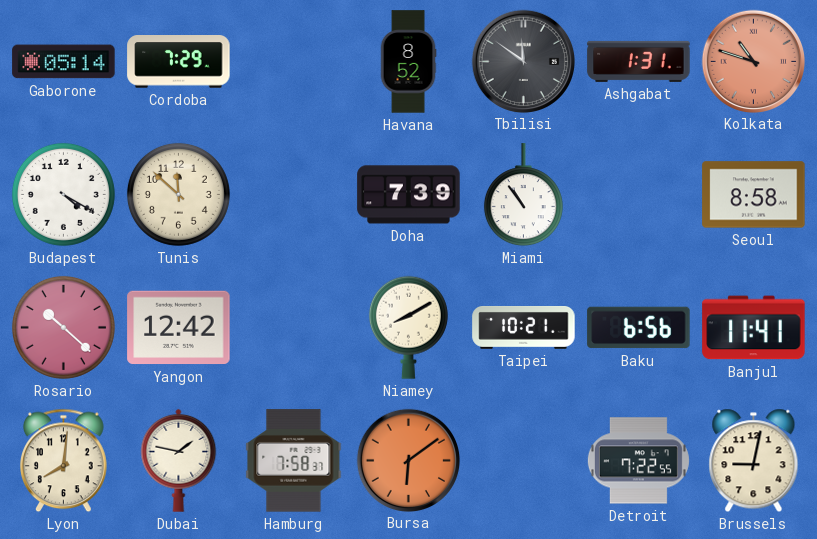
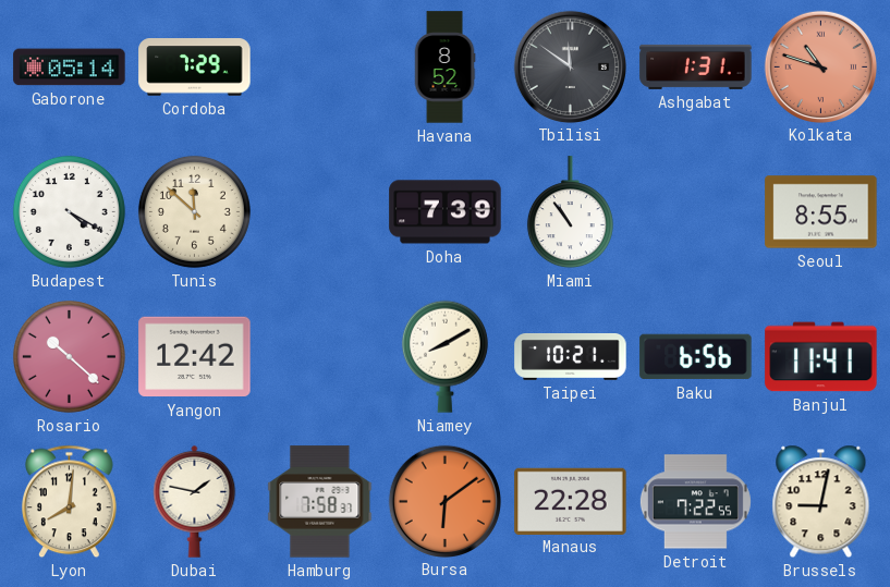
Seoul: 8:58 -> 8:55
Manaus: none -> 22:28
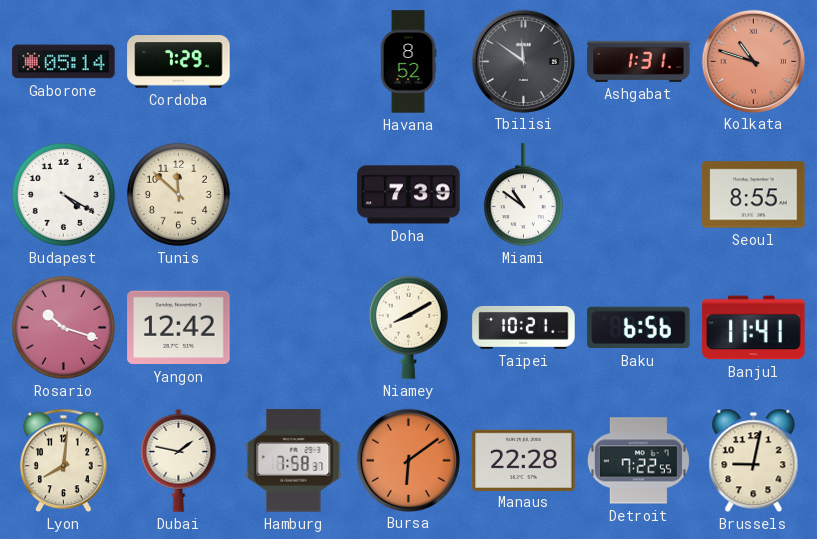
Miami: 10:54 -> 10:51
Rosario: 10:22 -> 10:18
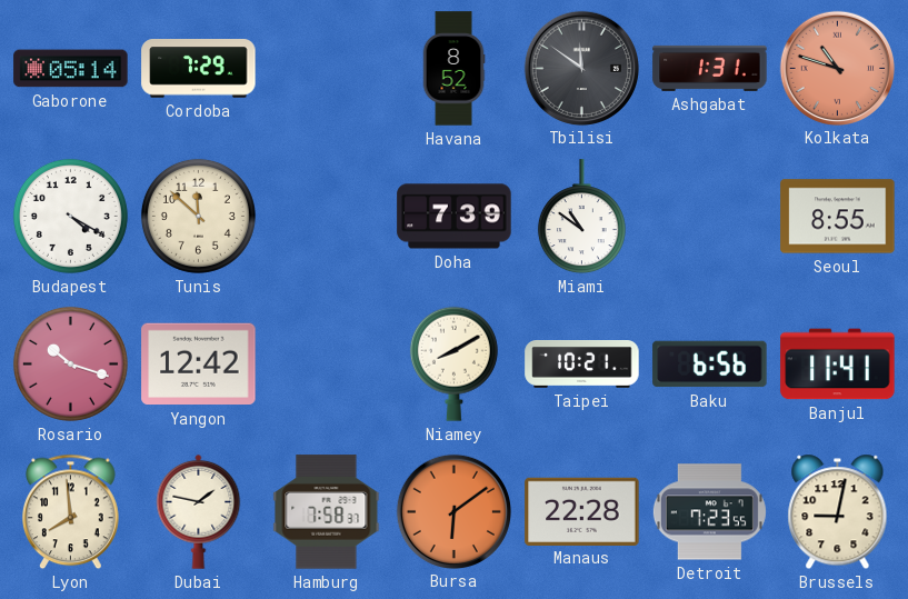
Lyon: 8:01 -> 7:59
Detroit: 7:22 -> 7:23
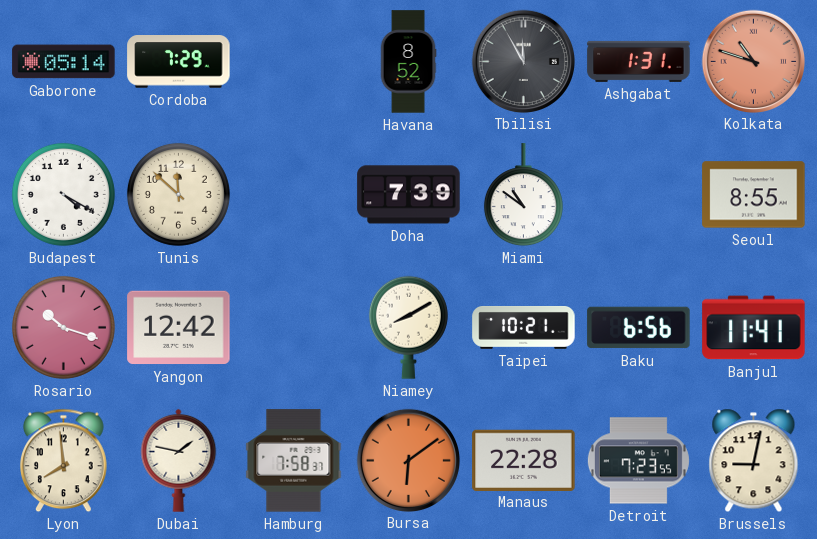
Tbilisi: 11:51 -> 11:55
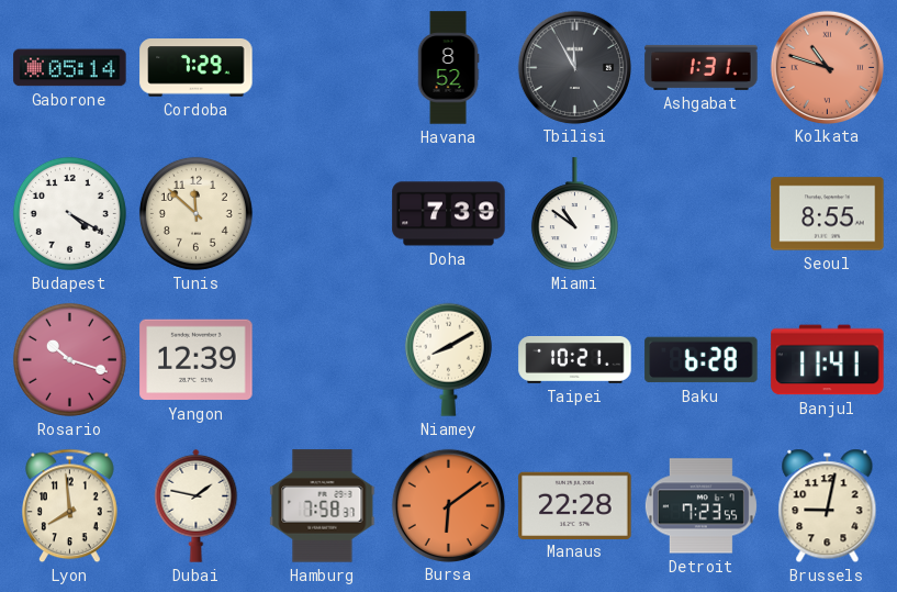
Yangon: 12:42 -> 12:39
Baku: 6:56 -> 6:28
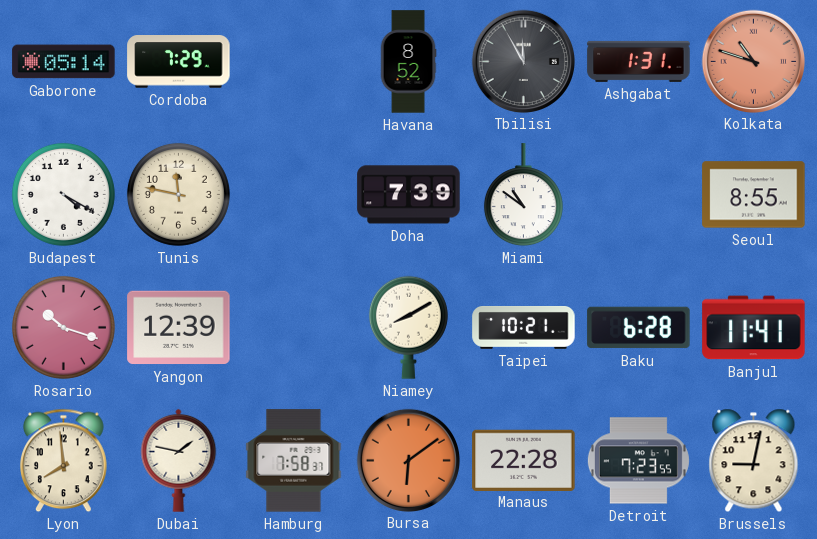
Tunis: 11:52 -> 11:47
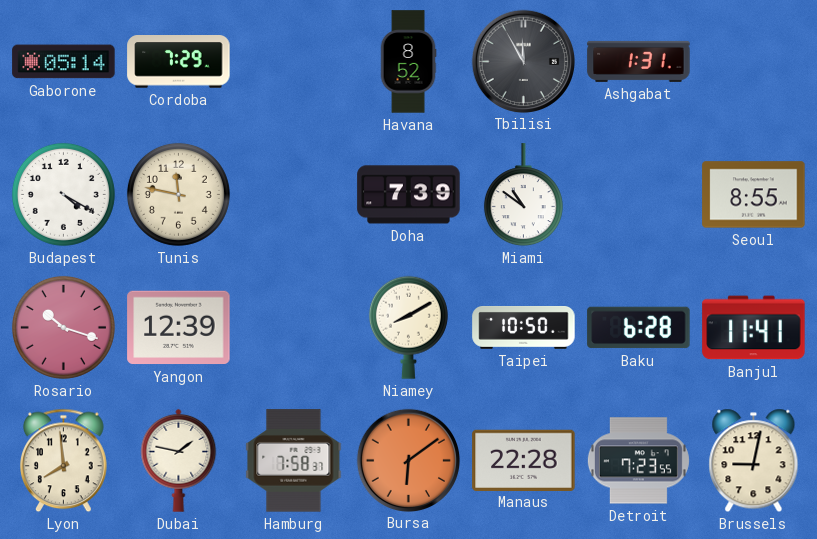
Kolkata: 10:48 -> none
Taipei: 10:21 -> 10:50
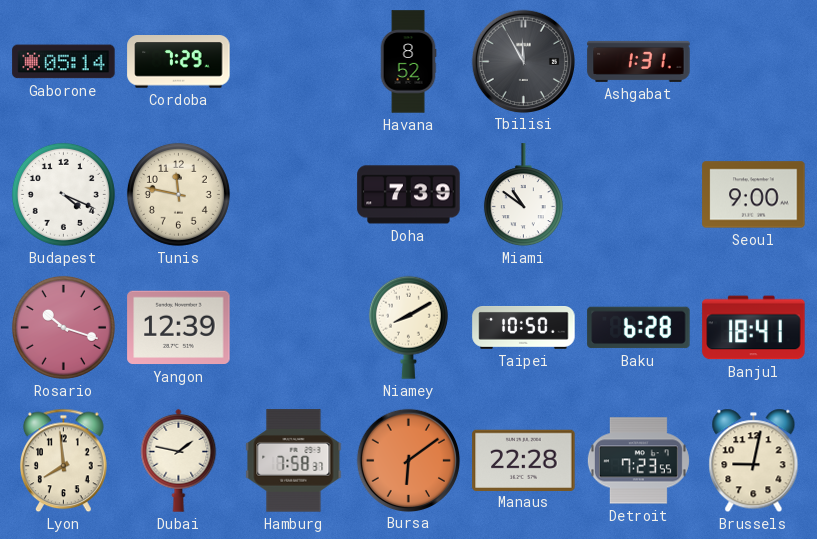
Budapest: 4:20 -> 4:19
Seoul: 8:55 -> 9:00
Banjul: 11:41 -> 18:41
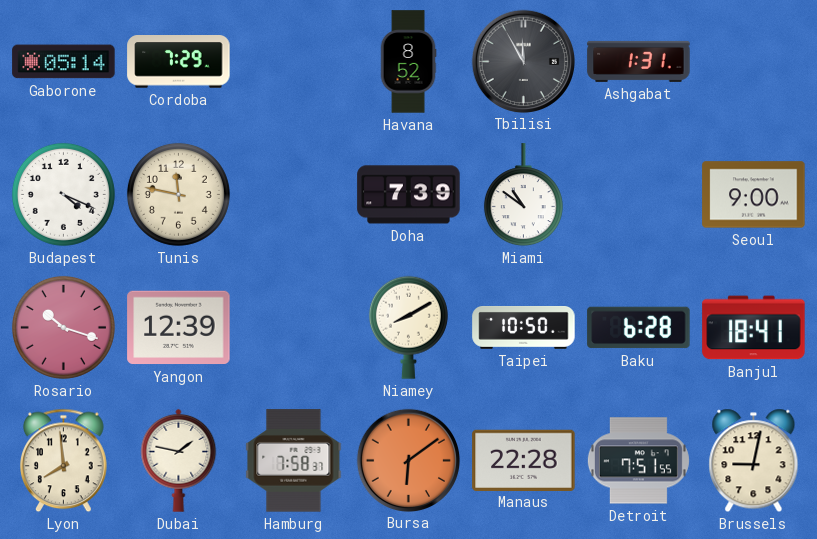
Detroit: 7:23 -> 7:51
